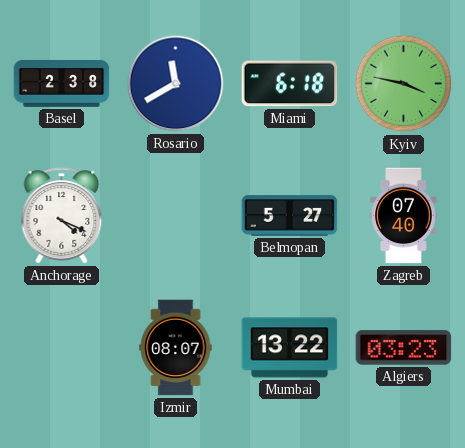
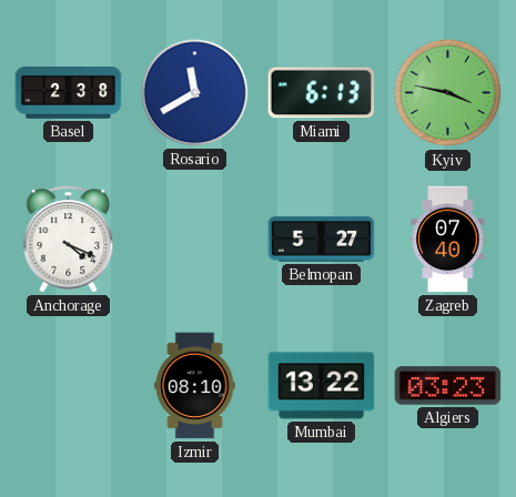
Miami: 6:18 -> 6:13
Izmir: 08:07 -> 08:10
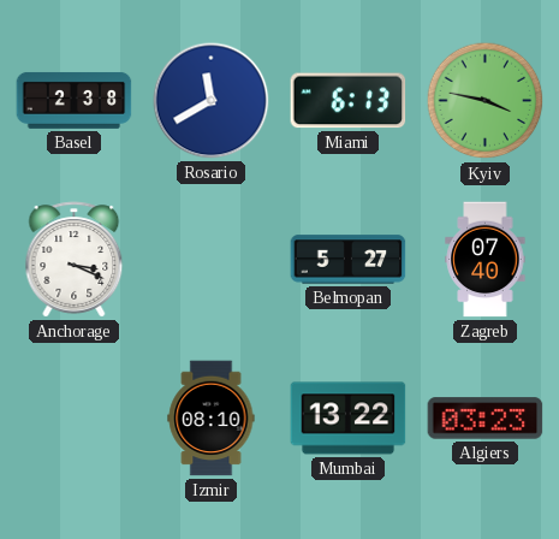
Anchorage: 4:19 -> 3:19
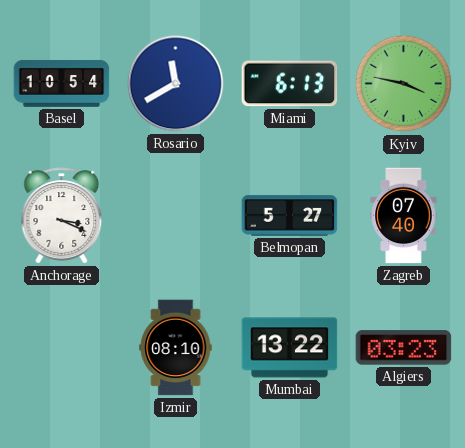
Basel: 2:38 -> 10:54
